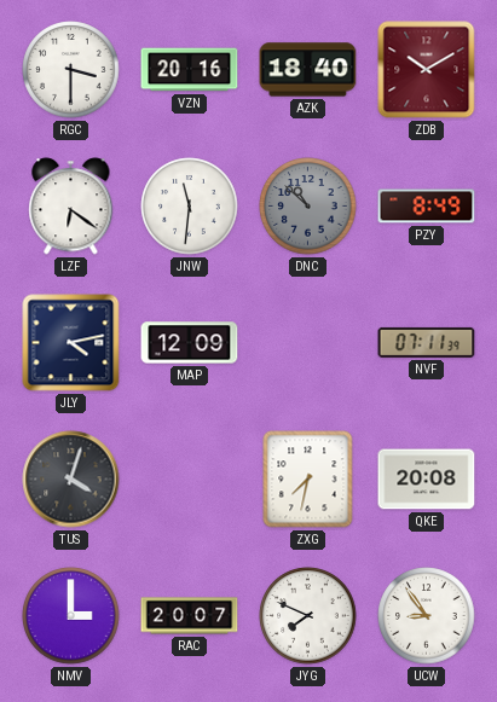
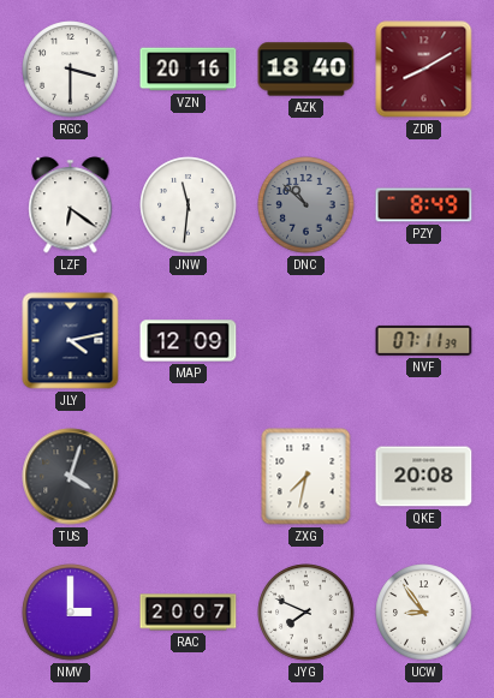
ZDB: 10:10 -> 8:10
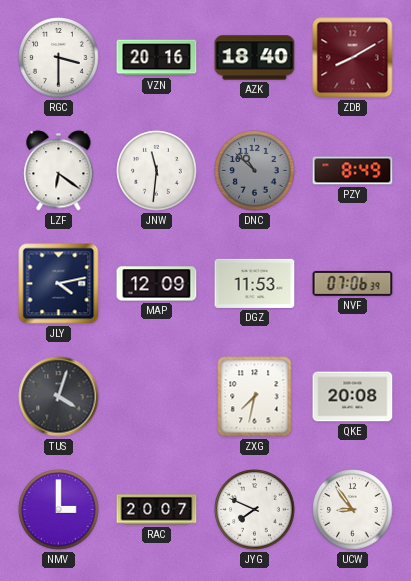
DGZ: none -> 11:53
NVF: 07:11 -> 07:06
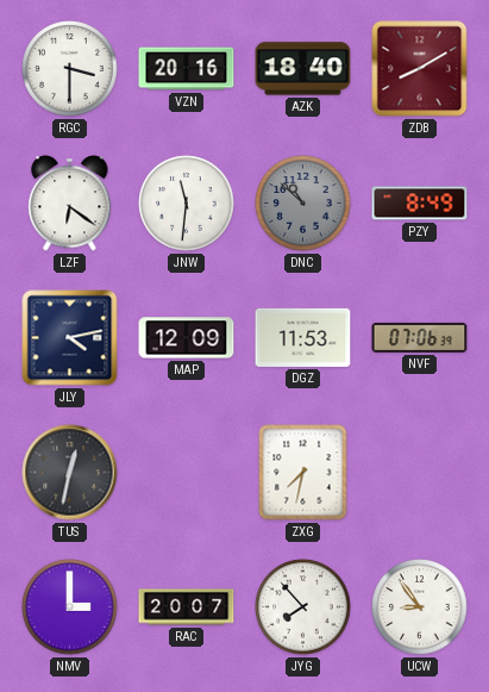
TUS: 4:03 -> 12:32
QKE: 20:08 -> none
JYG: 7:49 -> 7:53
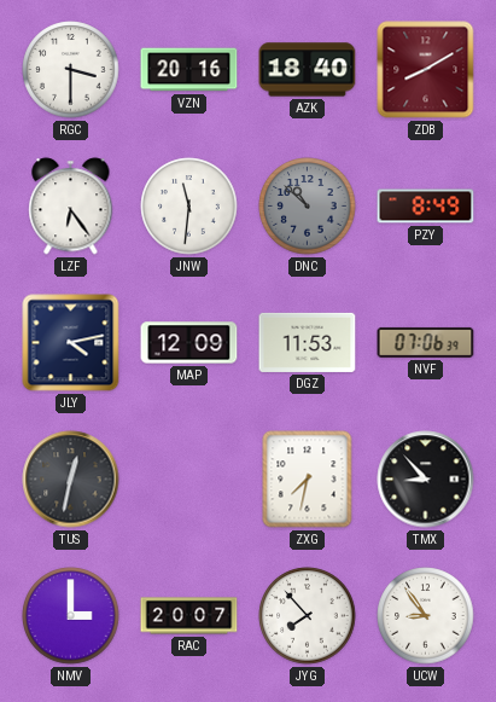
LZF: 6:21 -> 6:24
TMX: none -> 8:53
